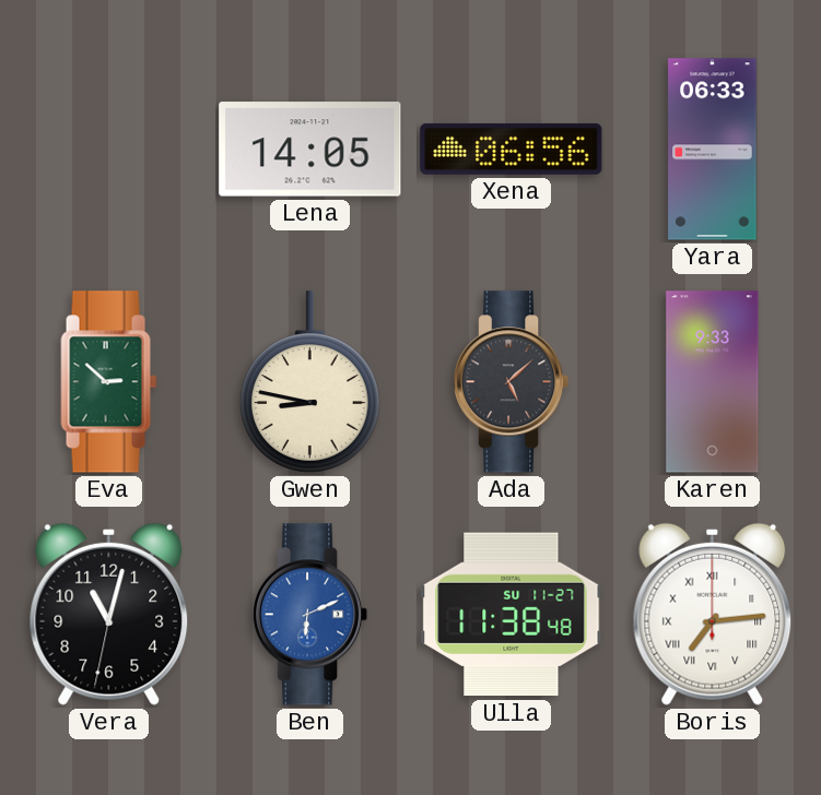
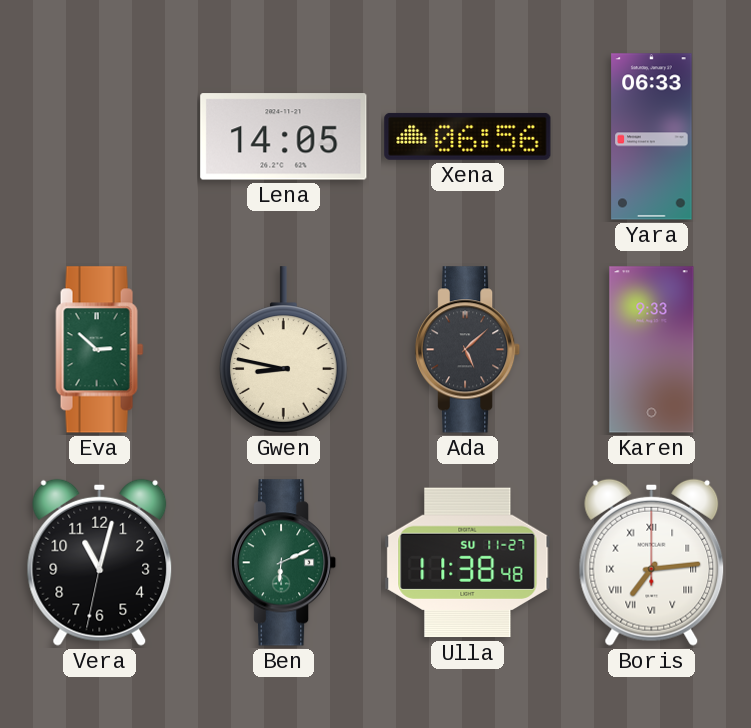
Ben dial: blue -> green
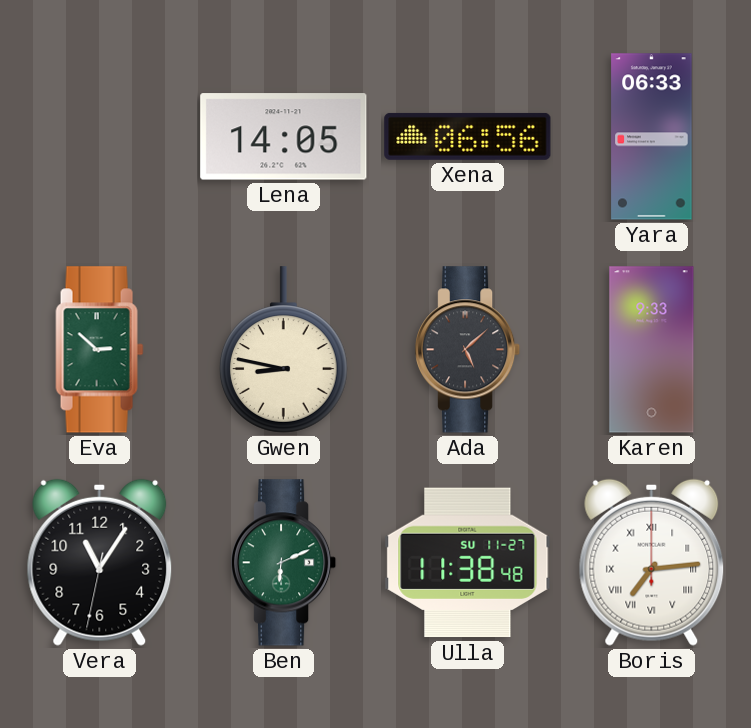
Vera: 11:02 -> 11:05
